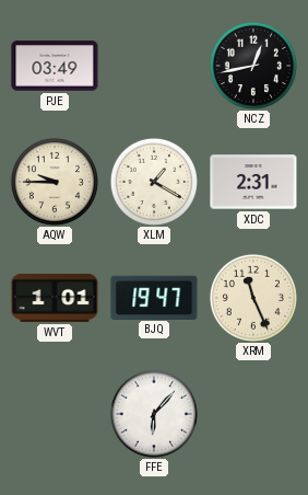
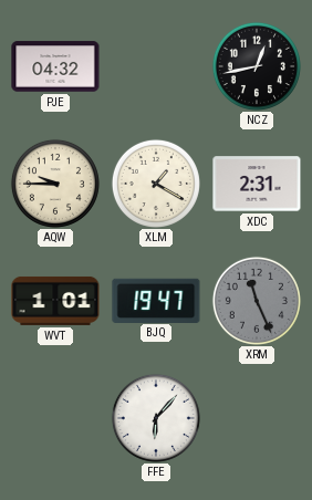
PJE: 03:49 -> 04:32
XRM dial: cream -> grey
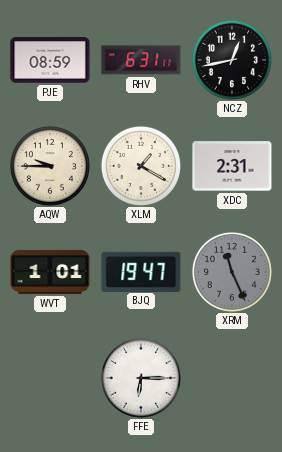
PJE: 04:32 -> 08:59
RHV: none -> 6:31
FFE: 6:07 -> 6:15
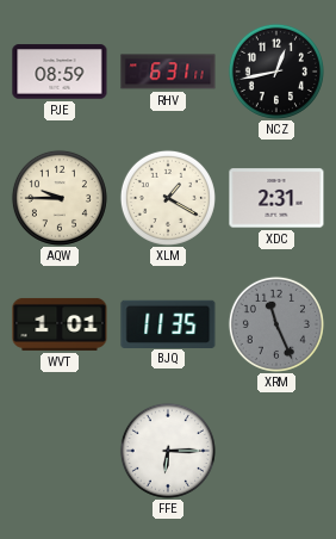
BJQ: 19:47 -> 11:35
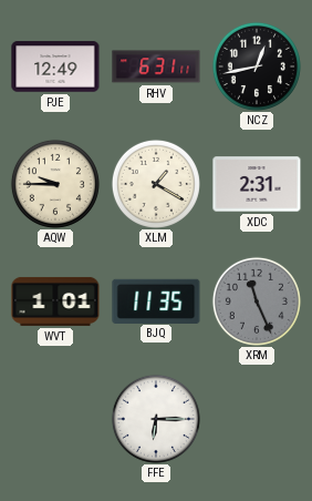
PJE: 08:59 -> 12:49
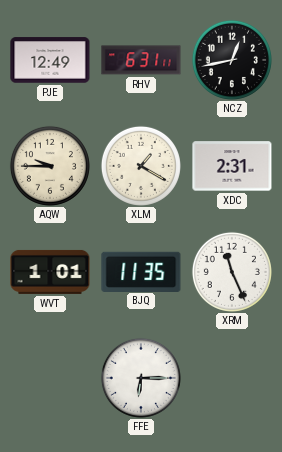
XRM dial: grey -> white
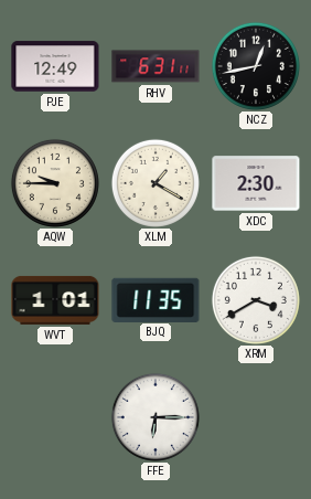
XDC: 2:31 -> 2:30
XRM: 11:26 -> 3:40
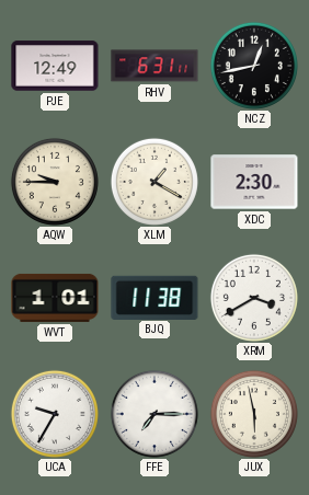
BJQ: 11:35 -> 11:38
UCA: none -> 9:35
FFE: 6:15 -> 7:15
JUX: none -> 5:58
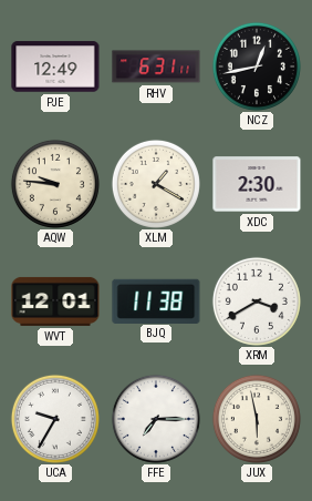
AQW: 9:45 -> 9:46
WVT: 1:01 -> 12:01
